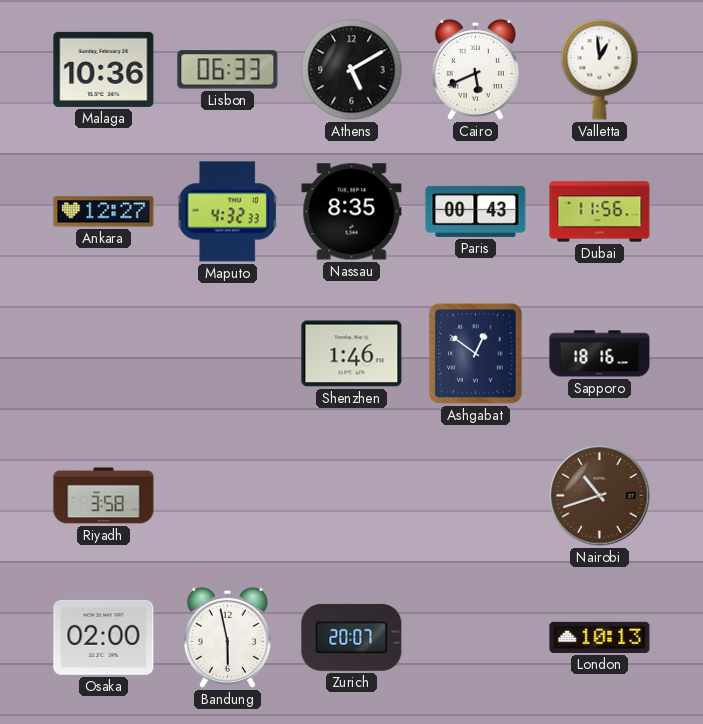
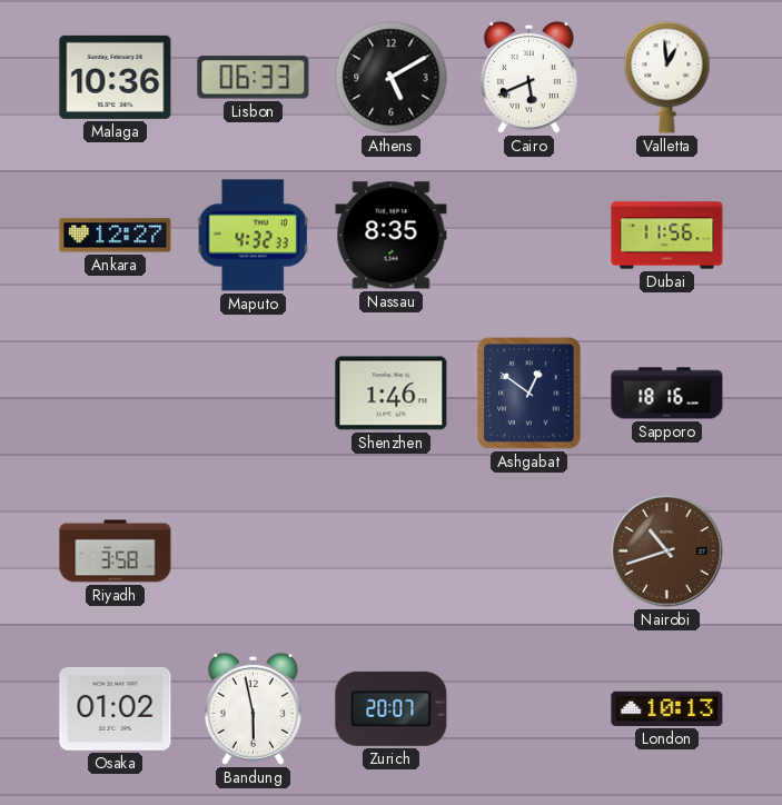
Paris: 00:43 -> none
Osaka: 02:00 -> 01:02
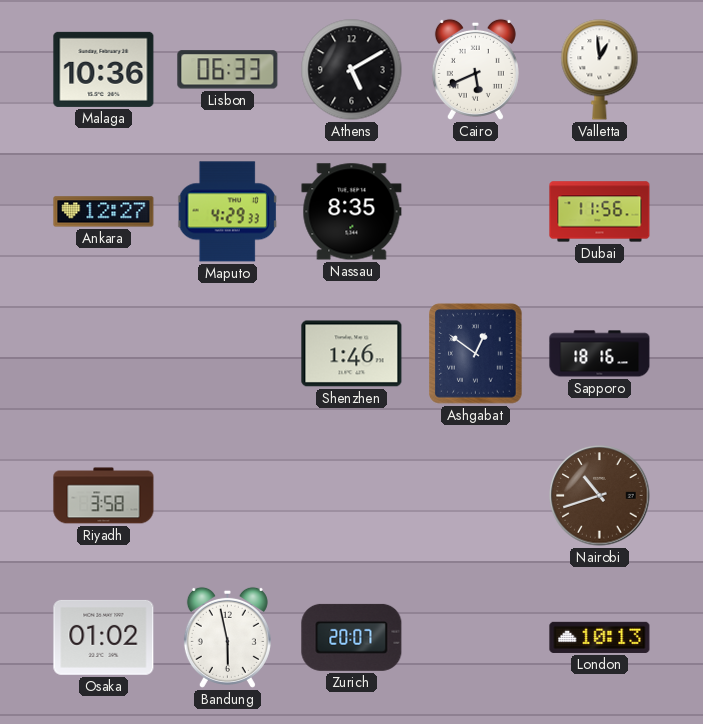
Maputo: 4:32 -> 4:29
